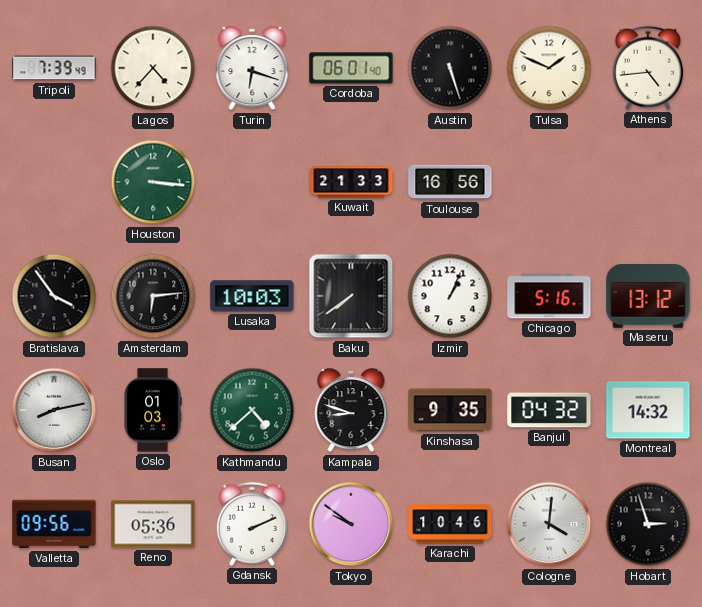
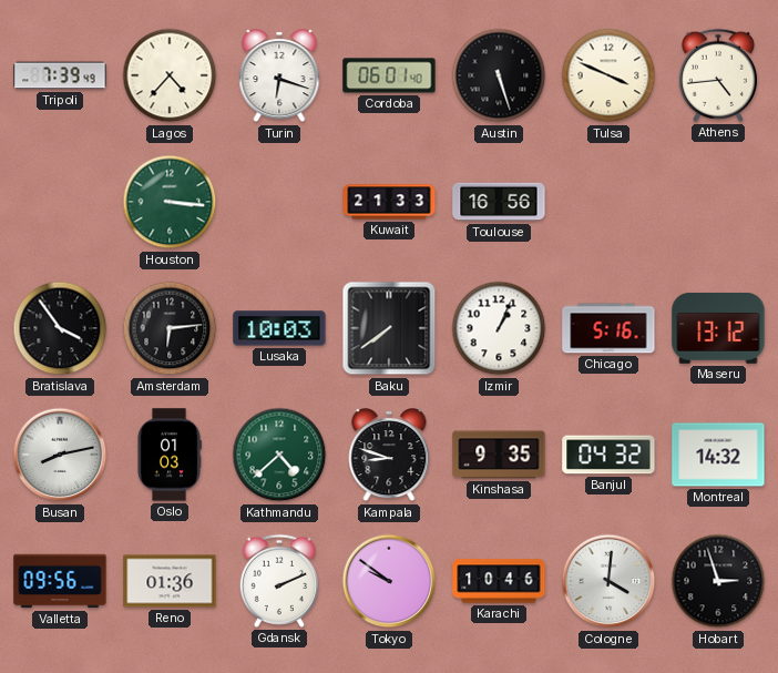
Tulsa: 1:49 -> 3:49
Reno: 05:36 -> 01:36
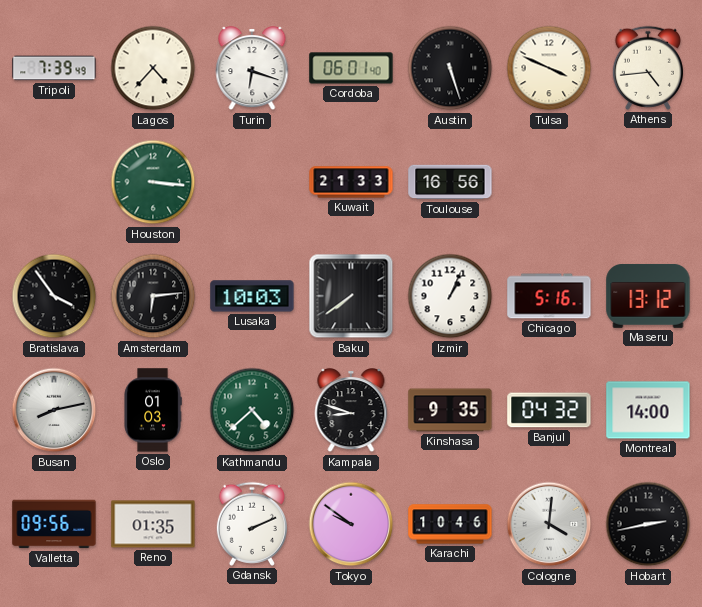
Montreal: 14:32 -> 14:00
Reno: 01:36 -> 01:35
Hobart: 2:57 -> 2:43
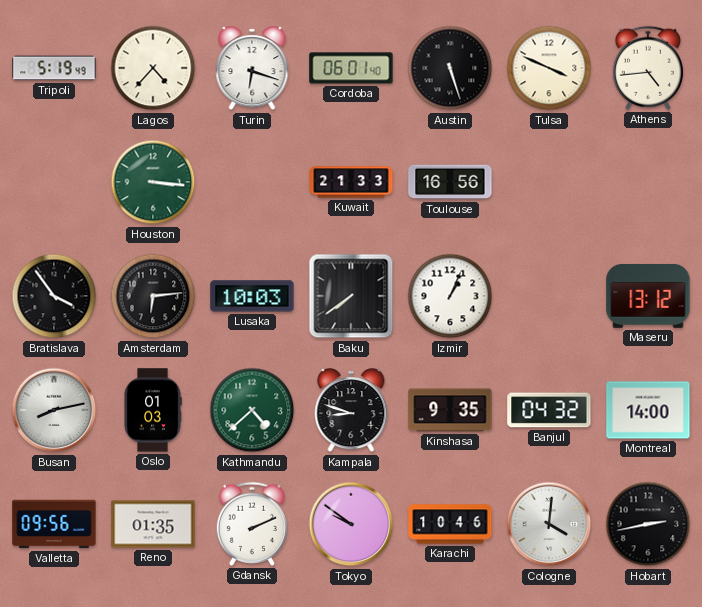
Tripoli: 7:39 -> 5:19
Chicago: 5:16 -> none
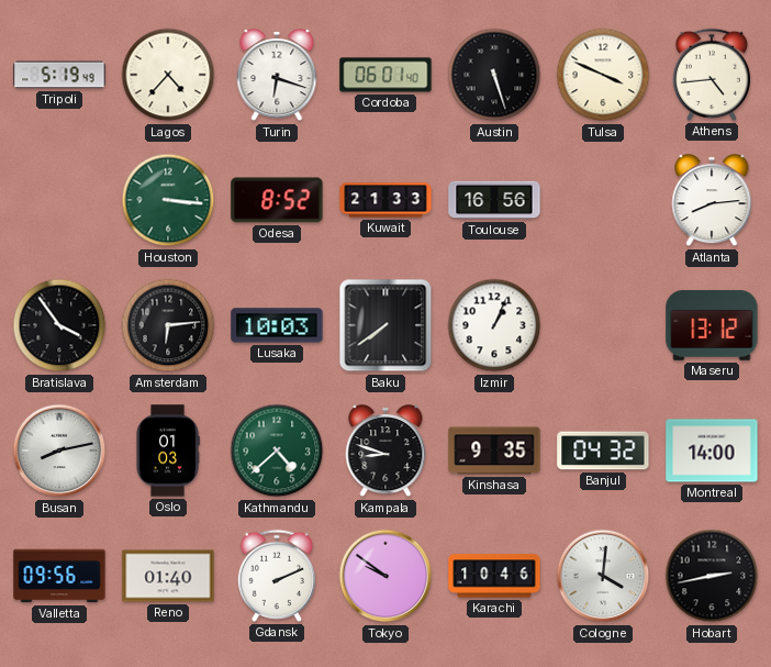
Odesa: none -> 8:52
Atlanta: none -> 8:14
Reno: 01:35 -> 01:40
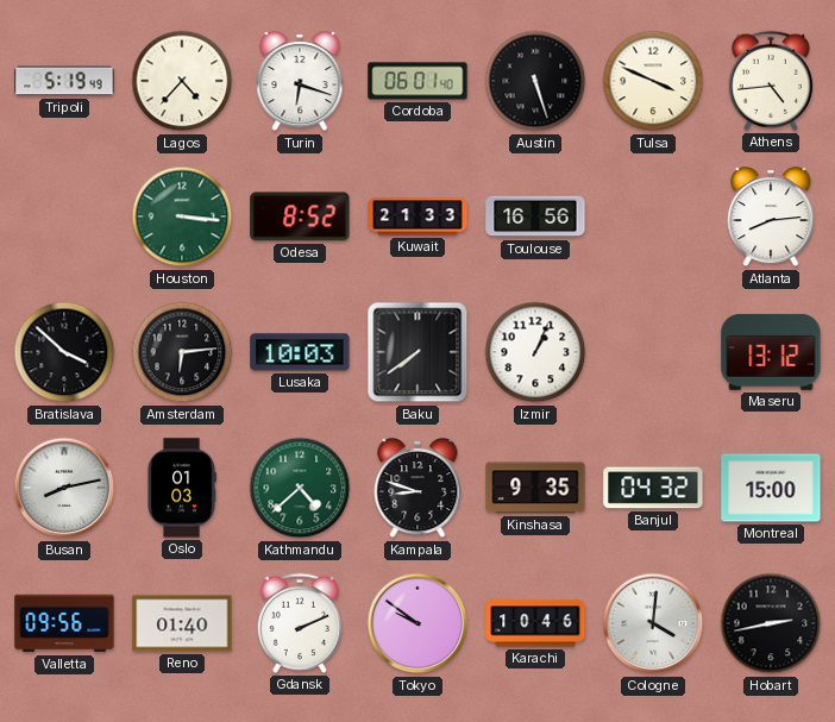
Bratislava: 3:54 -> 3:52
Montreal: 14:00 -> 15:00
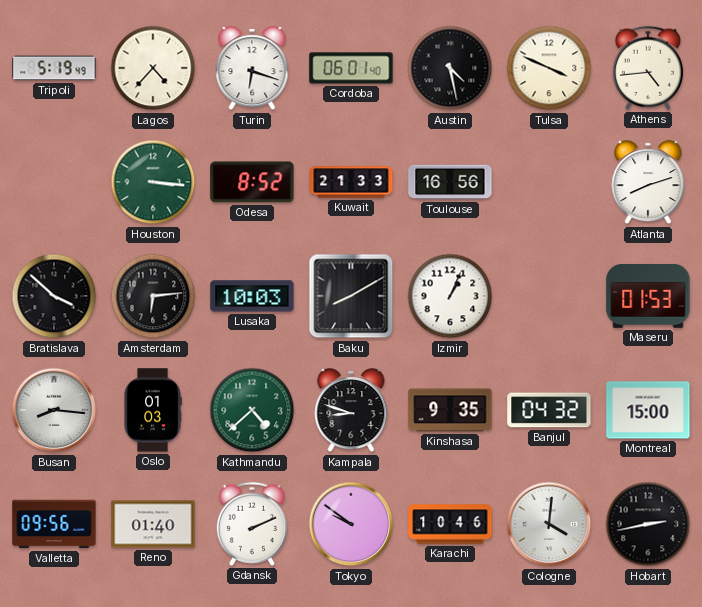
Austin: 5:27 -> 4:28
Atlanta: 8:14 -> 8:12
Baku: 7:39 -> 8:10
Maseru: 13:12 -> 01:53
Busan: 8:13 -> 8:16
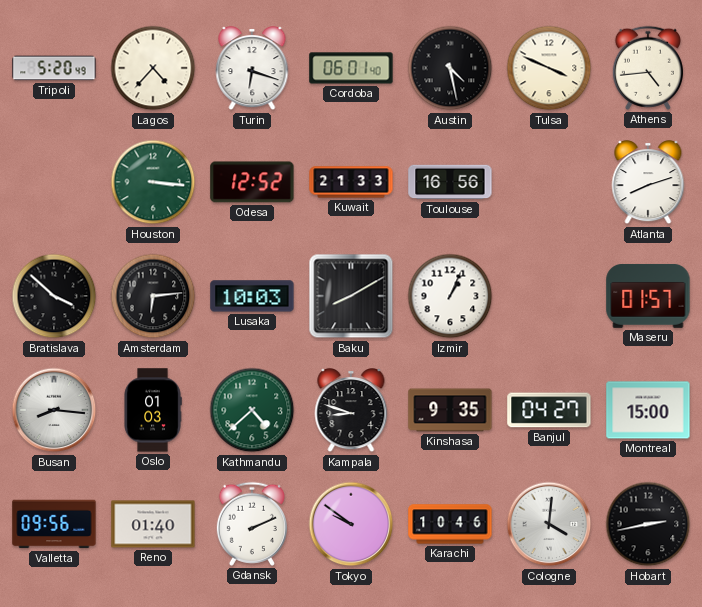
Tripoli: 5:19 -> 5:20
Odesa: 8:52 -> 12:52
Maseru: 01:53 -> 01:57
Banjul: 04:32 -> 04:27
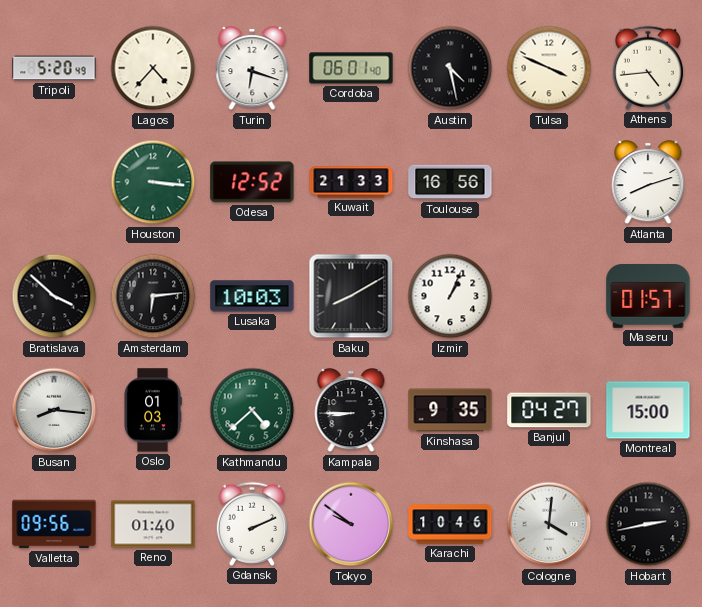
Kampala: 8:48 -> 8:45
